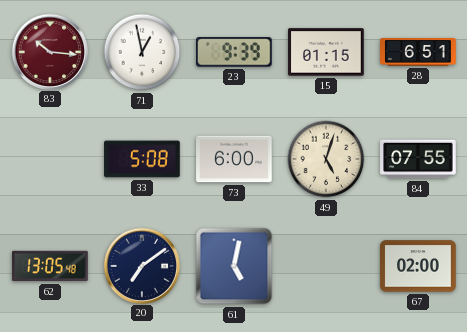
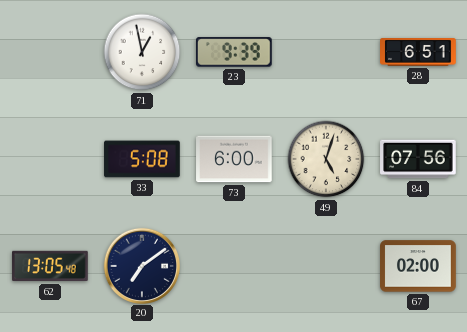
83: 10:16 -> none
15: 01:15 -> none
84: 07:55 -> 07:56
61: 5:02 -> none
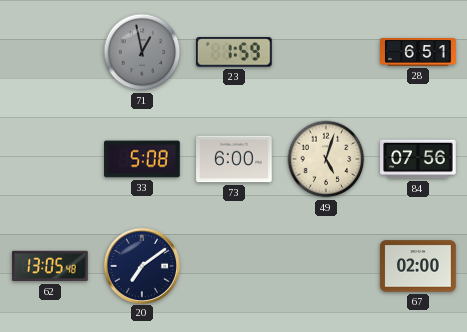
71 dial: white -> grey
23: 9:39 -> 1:59
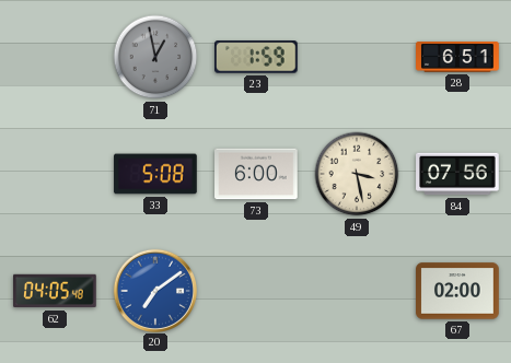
49: 5:03 -> 3:28
62: 13:05 -> 04:05
20 dial: navy -> blue
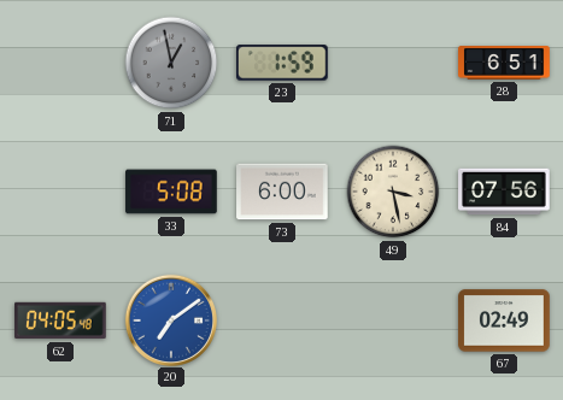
67: 02:00 -> 02:49
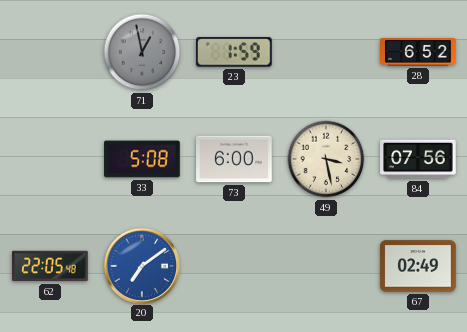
28: 6:51 -> 6:52
62: 04:05 -> 22:05
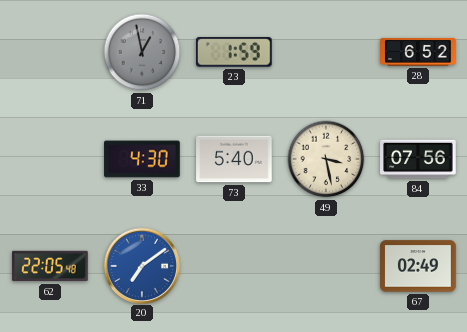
33: 5:08 -> 4:30
73: 6:00 -> 5:40
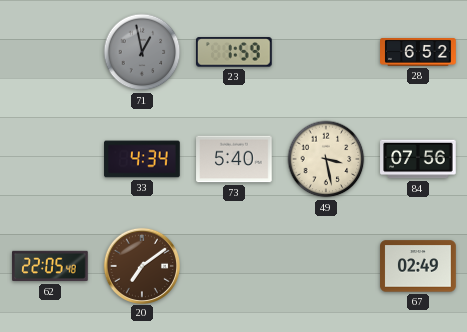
33: 4:30 -> 4:34
20 dial: blue -> brown
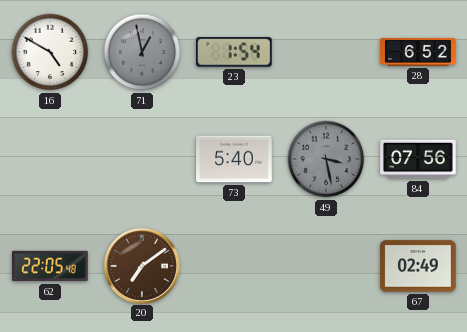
16: none -> 4:50
23: 1:59 -> 1:54
33: 4:34 -> none
49 dial: cream -> grey
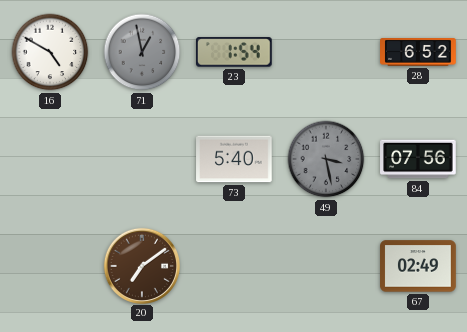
62: 22:05 -> none
